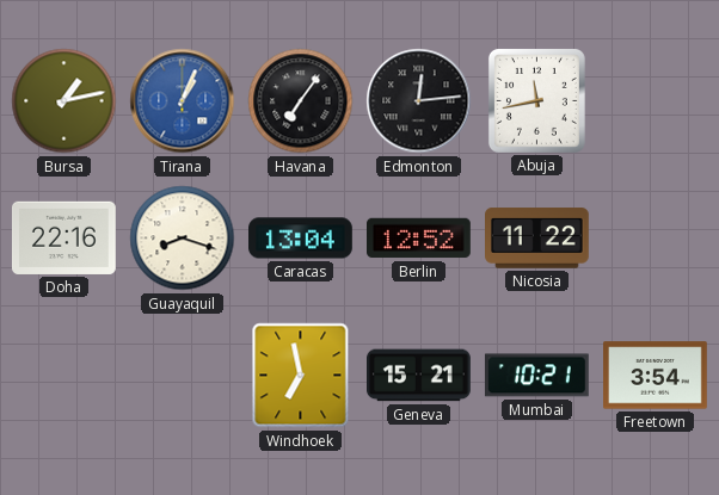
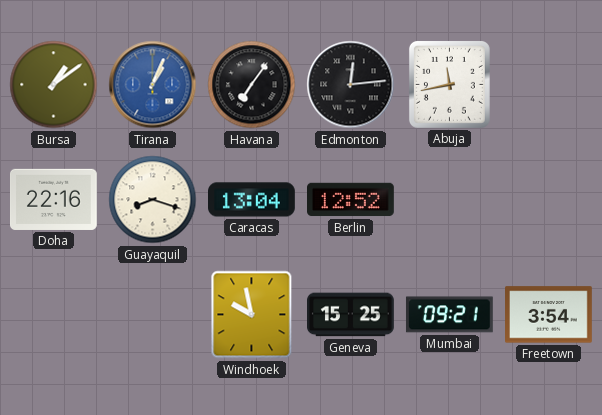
Bursa: 1:13 -> 1:09
Nicosia: 11:22 -> none
Windhoek: 6:58 -> 9:58
Geneva: 15:21 -> 15:25
Mumbai: 10:21 -> 09:21
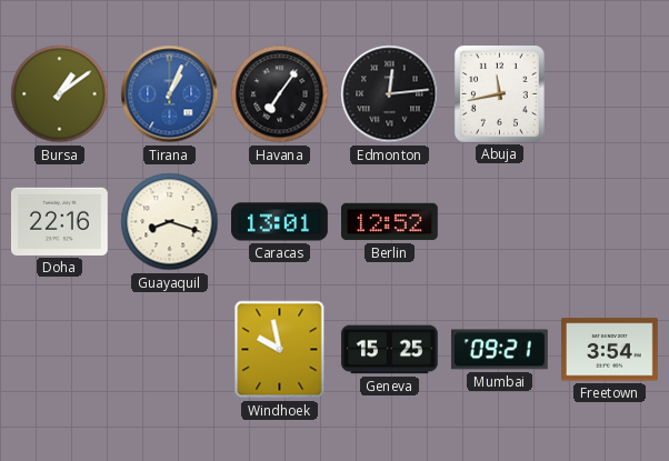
Caracas: 13:04 -> 13:01
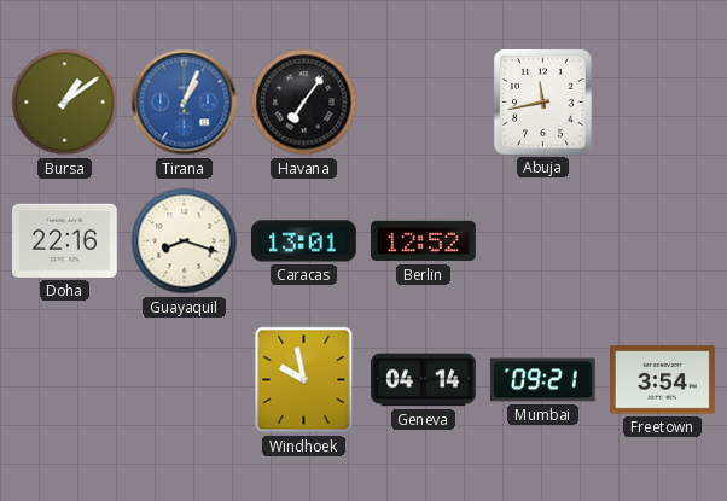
Edmonton: 12:14 -> none
Geneva: 15:25 -> 04:14
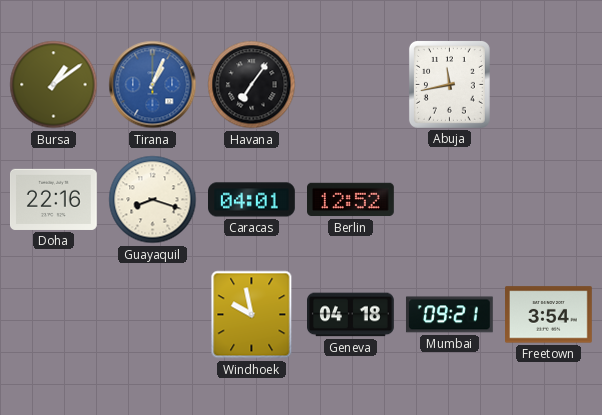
Caracas: 13:01 -> 04:01
Geneva: 04:14 -> 04:18
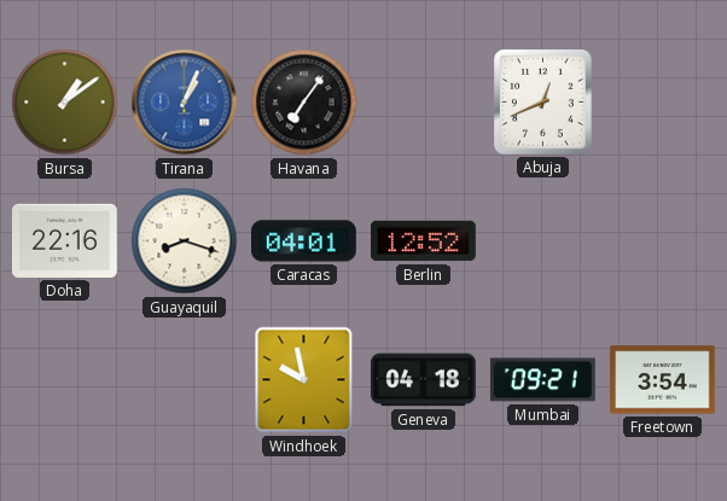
Abuja: 11:43 -> 12:41
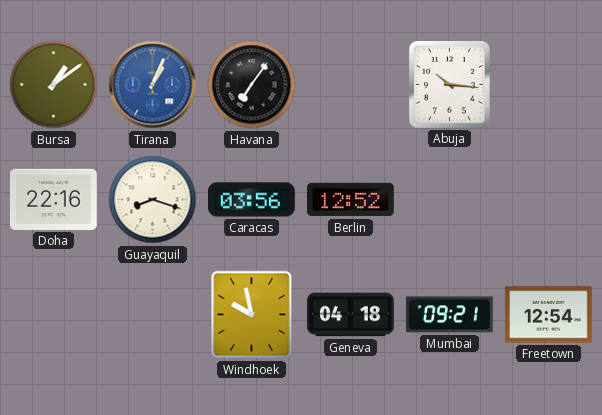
Abuja: 12:41 -> 10:16
Caracas: 04:01 -> 03:56
Freetown: 3:54 -> 12:54
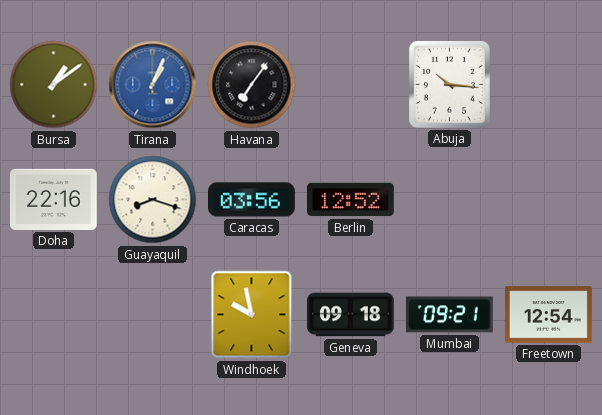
Geneva: 04:18 -> 09:18
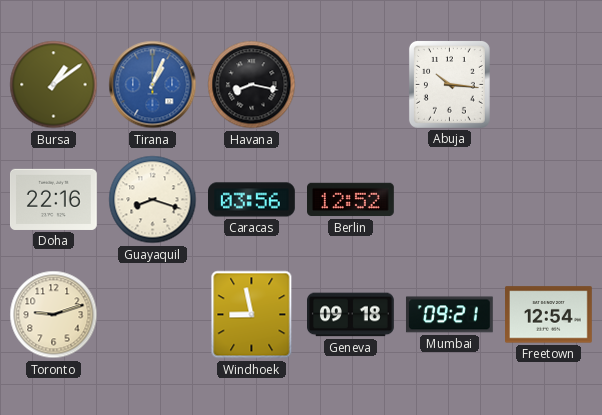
Havana: 7:06 -> 8:17
Toronto: none -> 9:12
Windhoek: 9:58 -> 8:58
